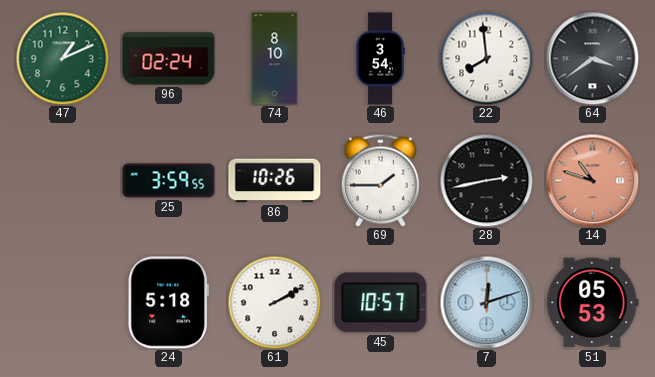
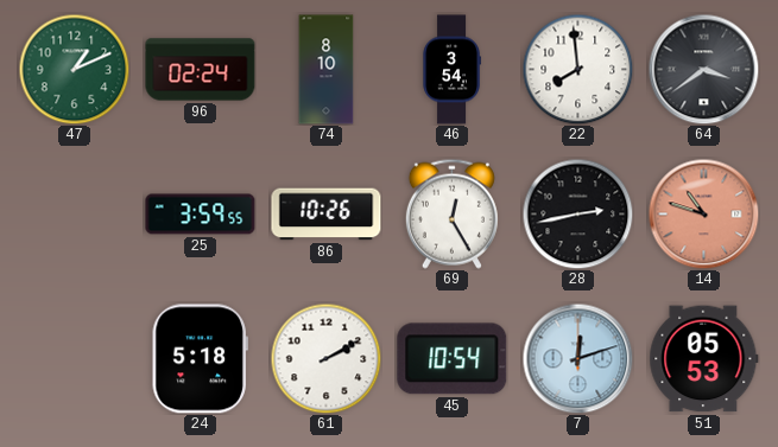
69: 1:45 -> 12:25
45: 10:57 -> 10:54
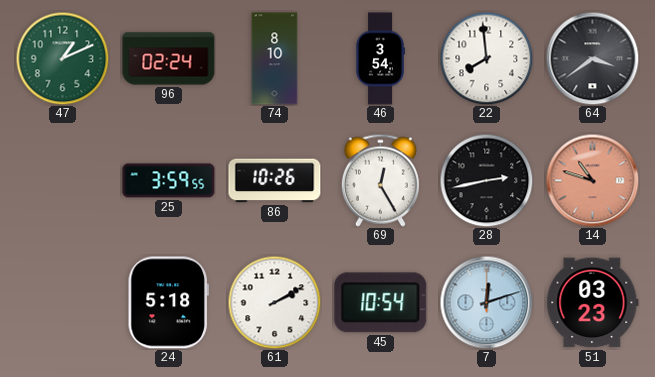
51: 05:53 -> 03:23
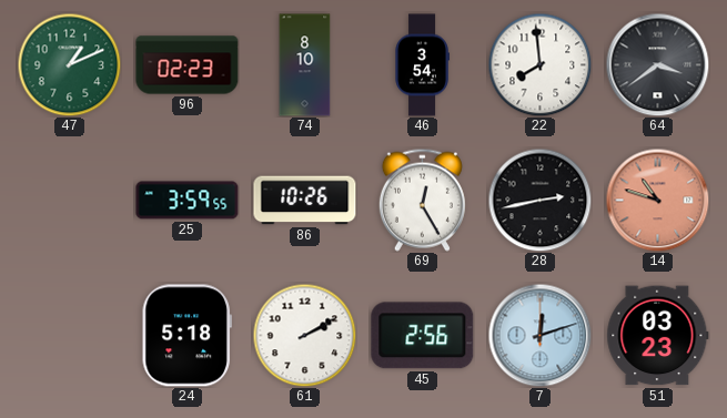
96: 02:24 -> 02:23
45: 10:54 -> 2:56
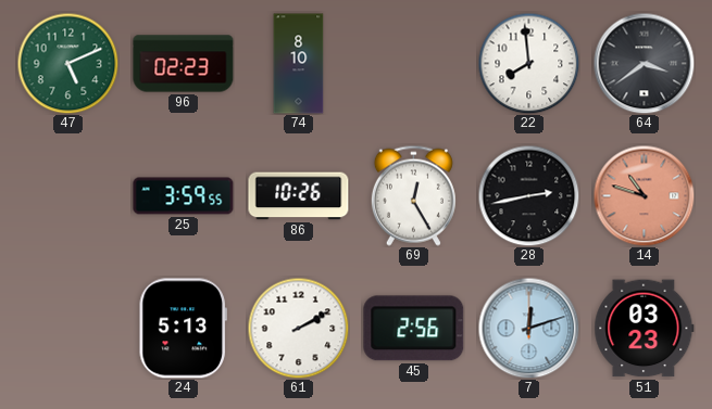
47: 1:11 -> 5:11
46: 3:54 -> none
24: 5:18 -> 5:13
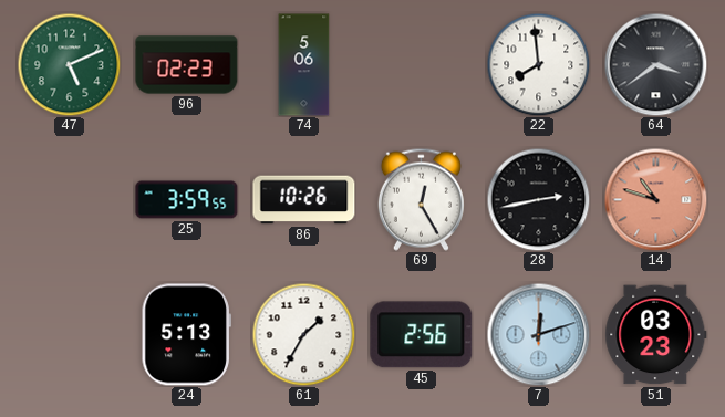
74: 8:10 -> 5:06
61: 2:10 -> 1:35
